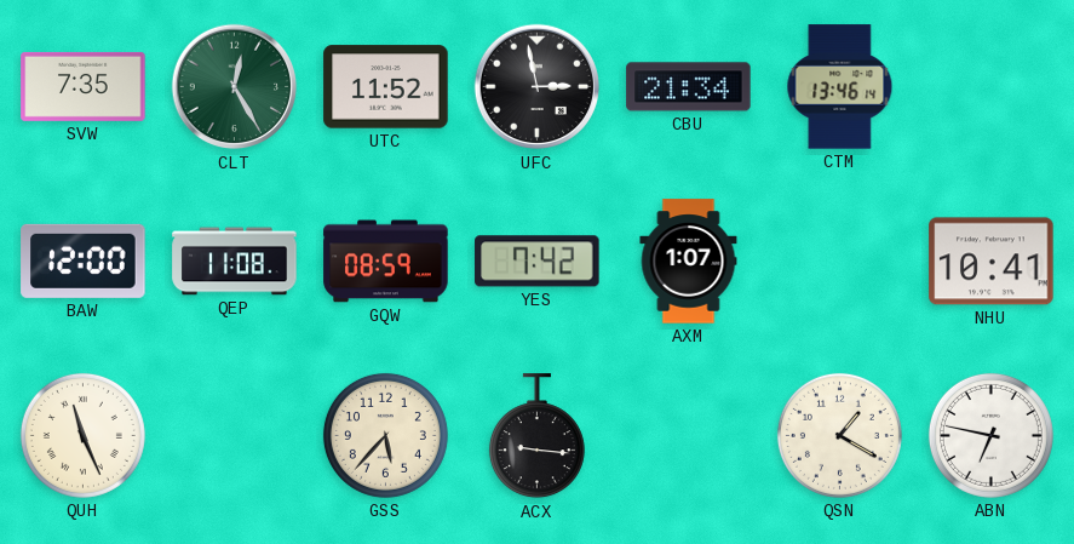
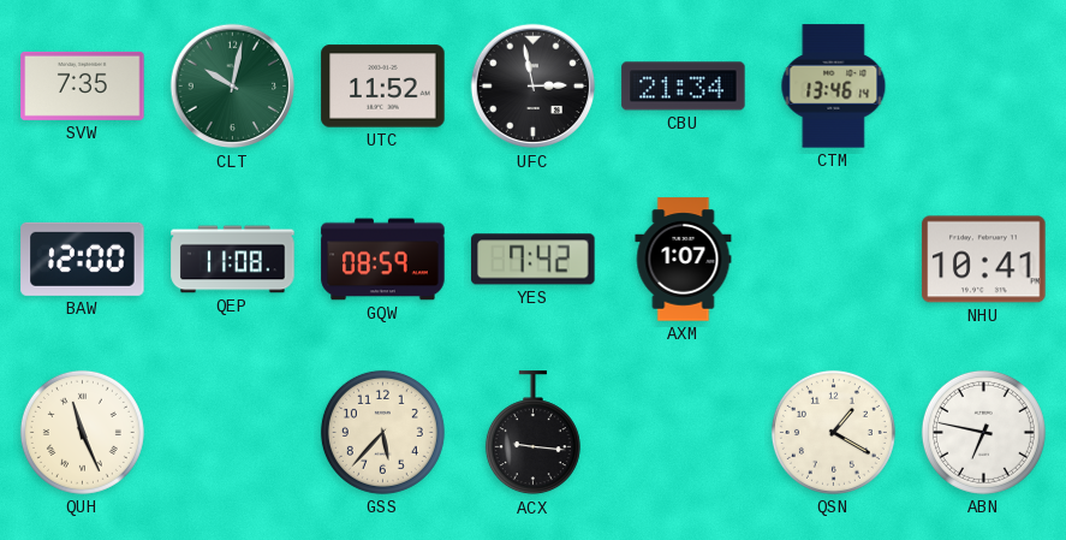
CLT: 12:25 -> 10:02
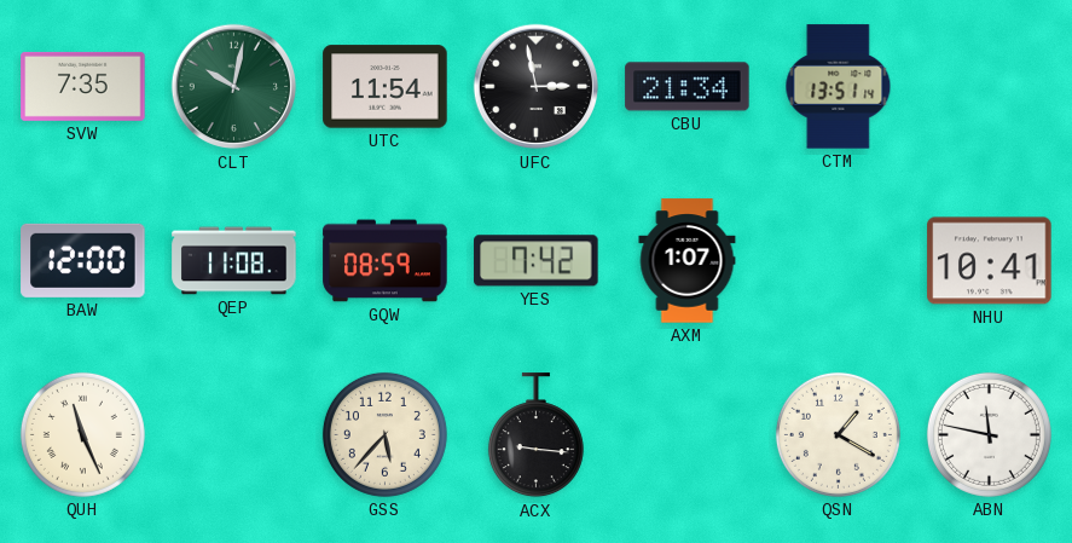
UTC: 11:52 -> 11:54
CTM: 13:46 -> 13:51
ABN: 6:47 -> 11:47
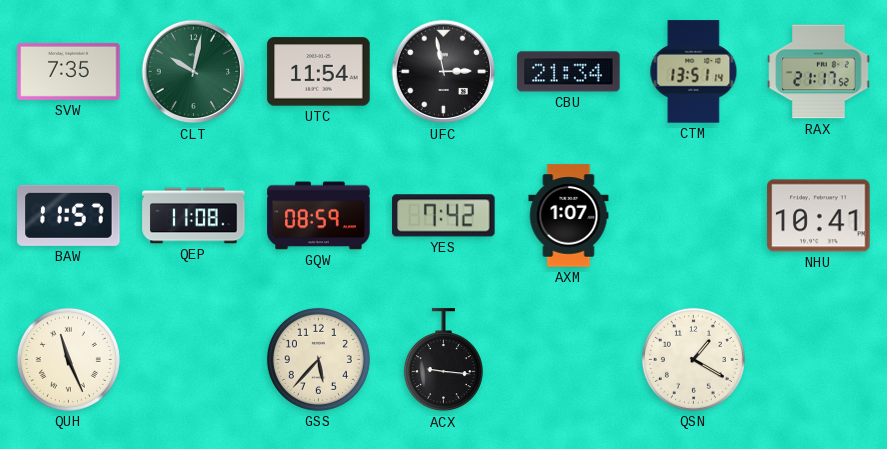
RAX: none -> 21:17
BAW: 12:00 -> 11:57
ABN: 11:47 -> none
